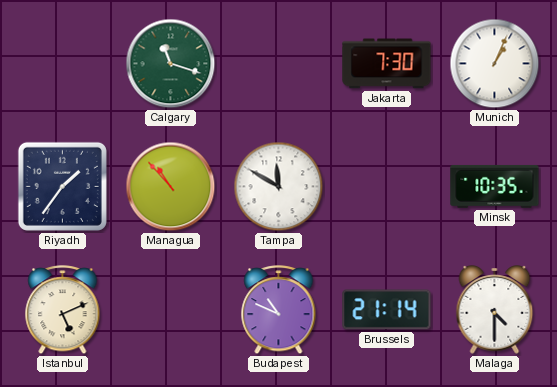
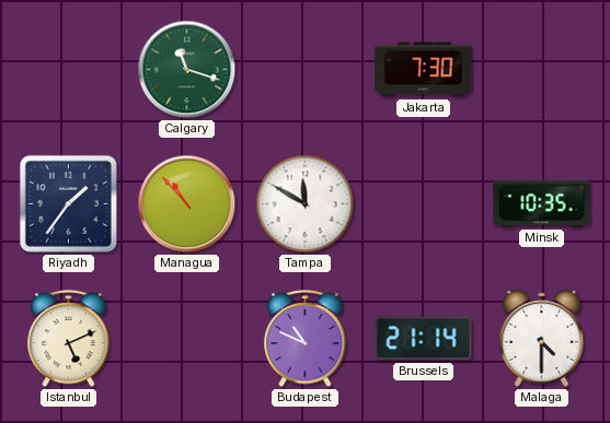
Munich: 1:04 -> none
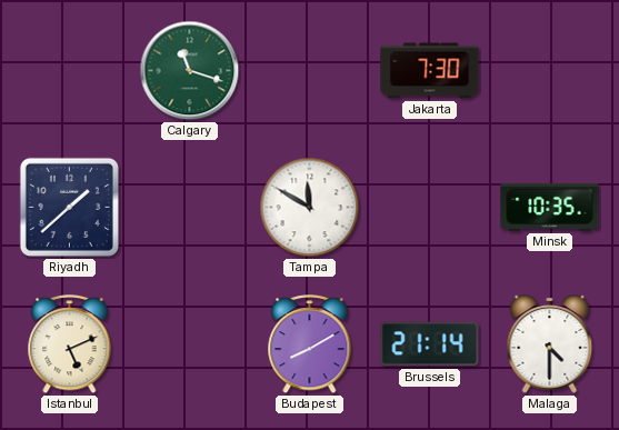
Riyadh: 1:36 -> 1:38
Managua: 10:53 -> none
Budapest: 10:49 -> 8:10
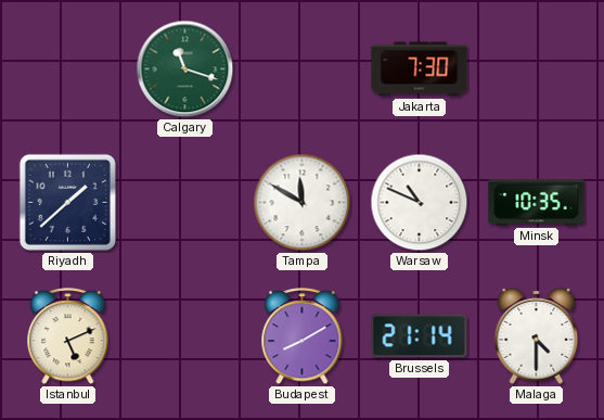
Warsaw: none -> 10:49
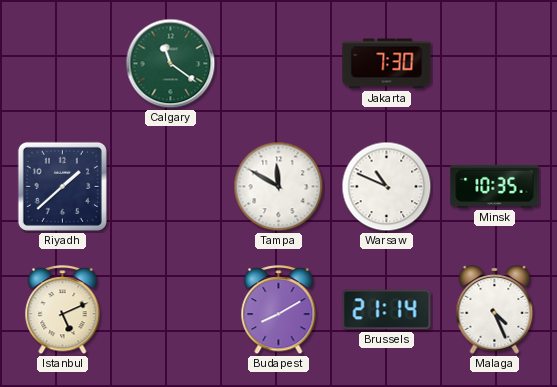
Calgary: 11:18 -> 11:21
Malaga: 4:30 -> 4:26
